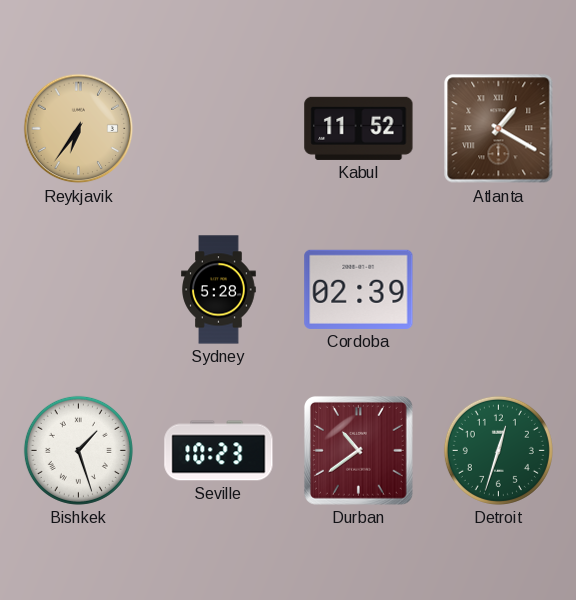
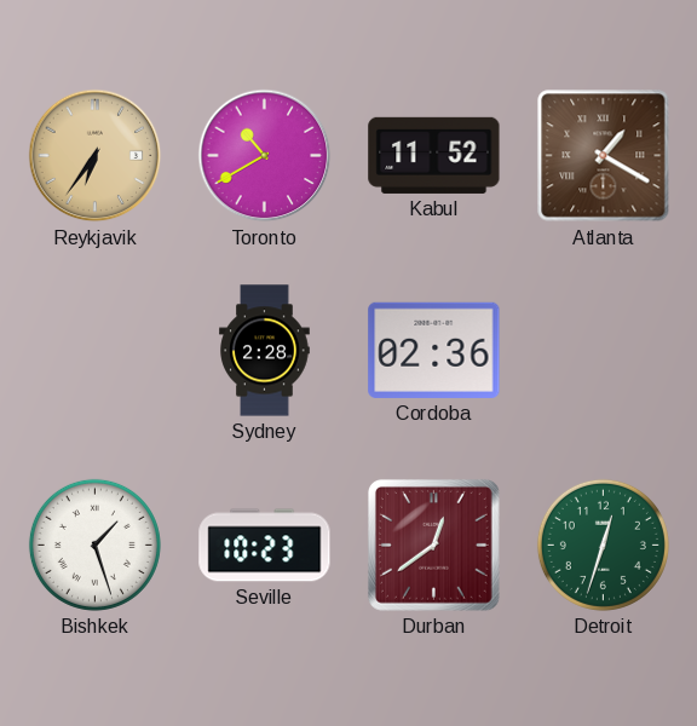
Toronto: none -> 10:40
Sydney: 5:28 -> 2:28
Cordoba: 02:39 -> 02:36
Durban: 10:39 -> 12:39
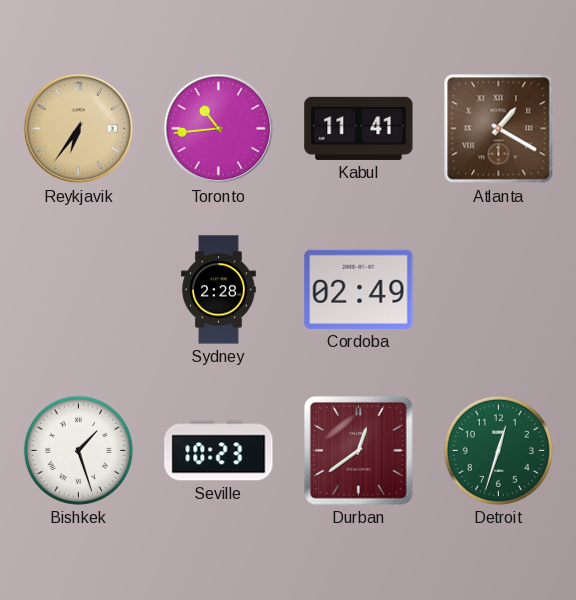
Toronto: 10:40 -> 10:44
Kabul: 11:52 -> 11:41
Cordoba: 02:36 -> 02:49
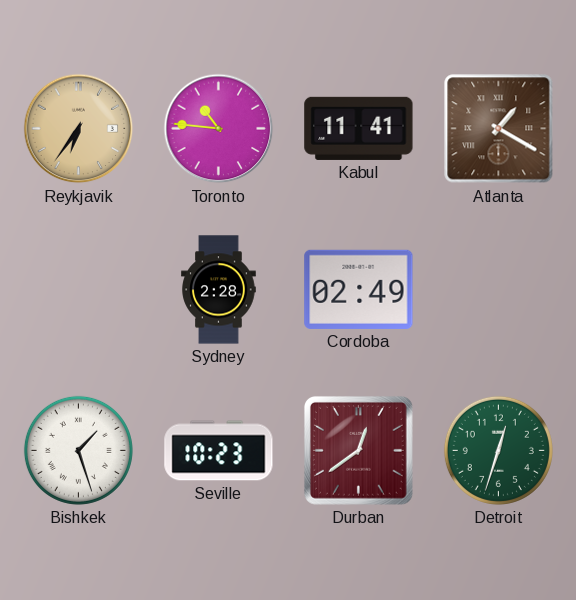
Toronto: 10:44 -> 10:46
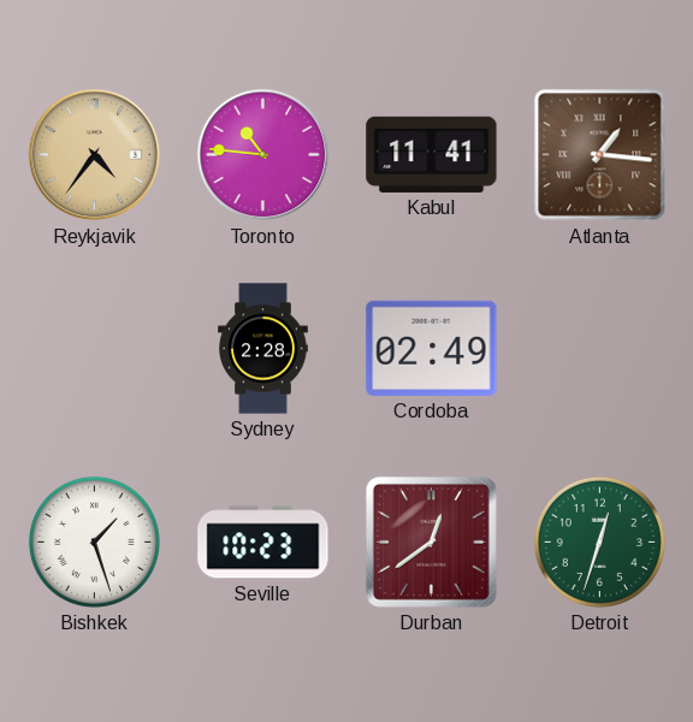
Reykjavik: 6:36 -> 4:36
Atlanta: 1:20 -> 1:16
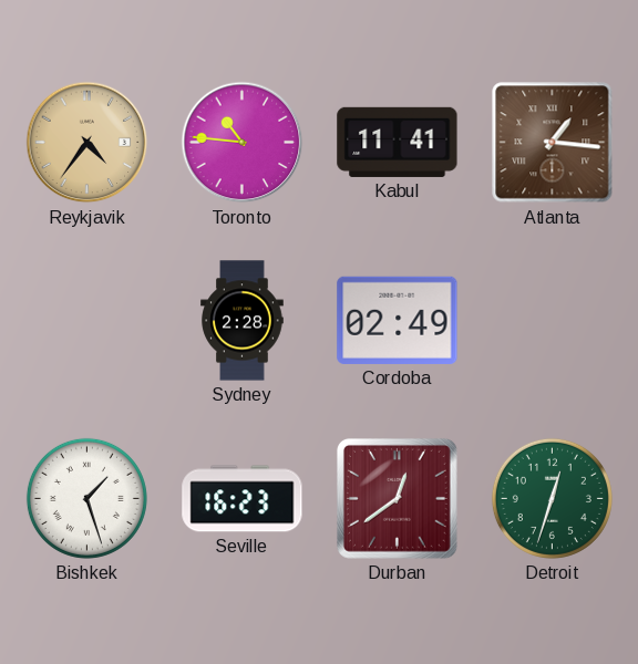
Seville: 10:23 -> 16:23
